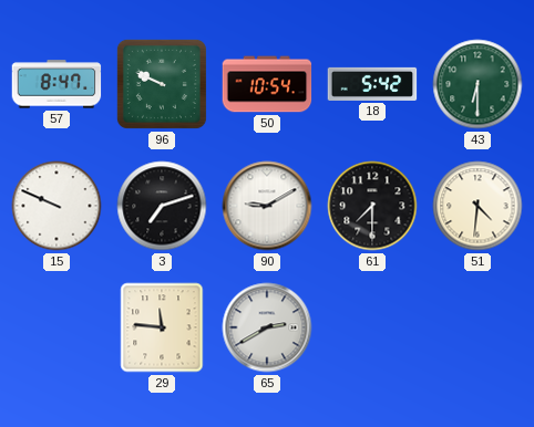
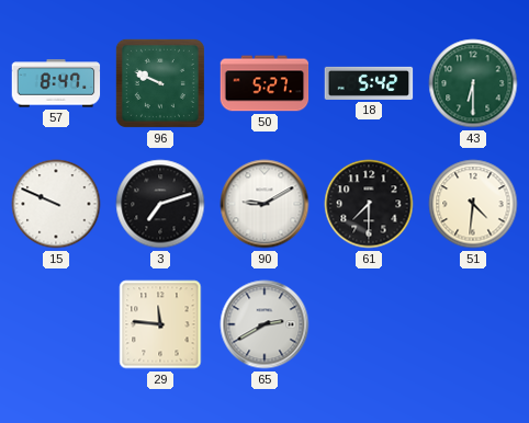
50: 10:54 -> 5:27
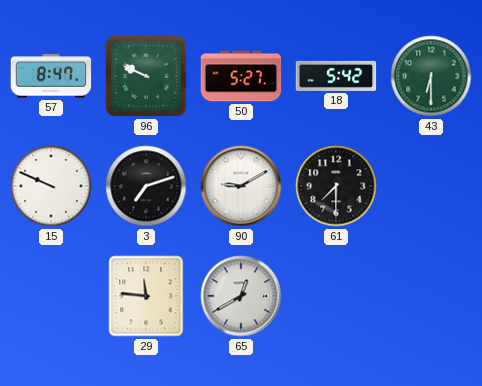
51: 4:31 -> none
65: 2:40 -> 12:40
